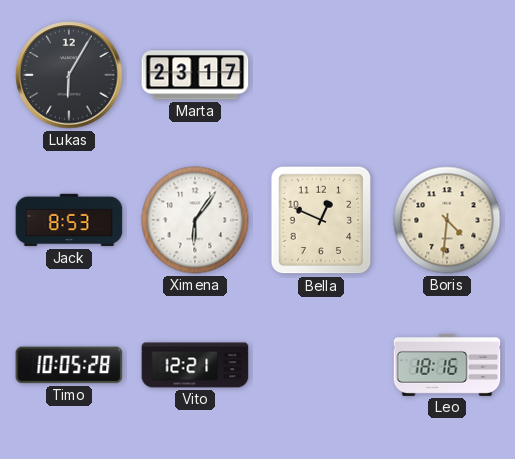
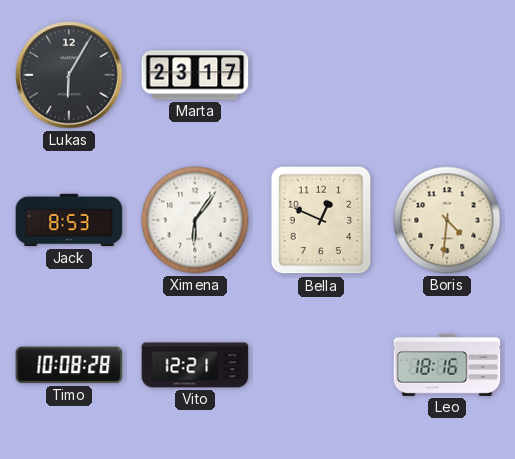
Timo: 10:05 -> 10:08
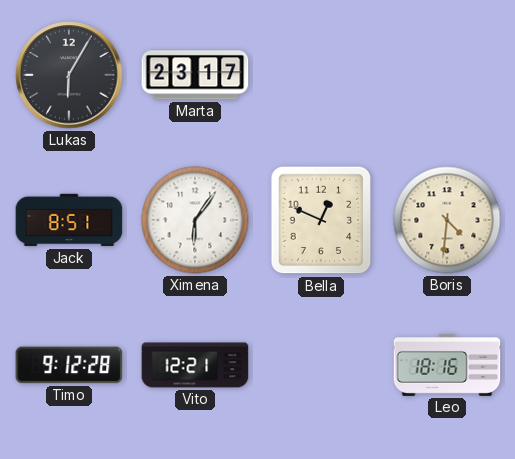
Jack: 8:53 -> 8:51
Timo: 10:08 -> 9:12
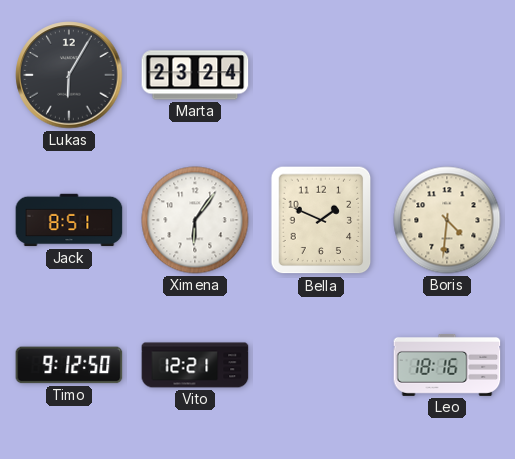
Marta: 23:17 -> 23:24
Bella: 12:49 -> 1:49
Timo: 9:12:28 -> 9:12:50
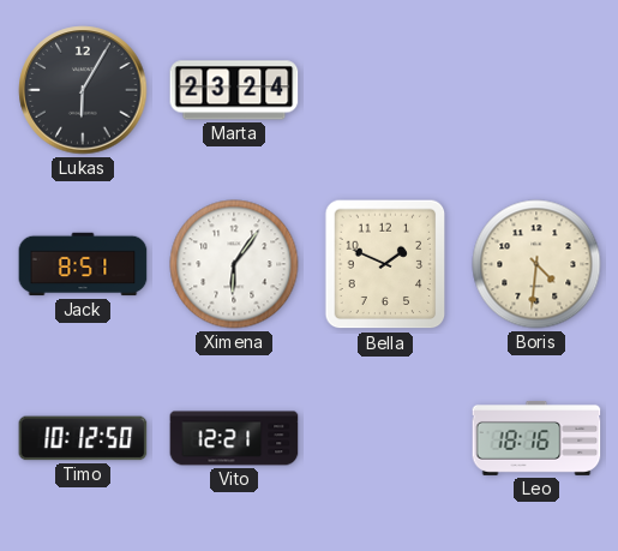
Timo: 9:12 -> 10:12
